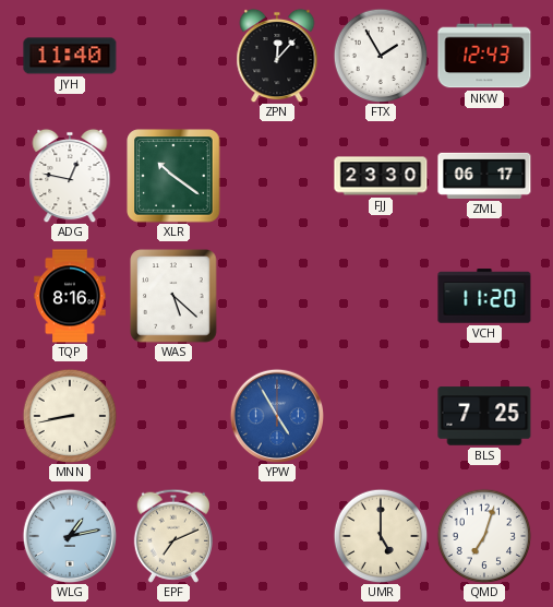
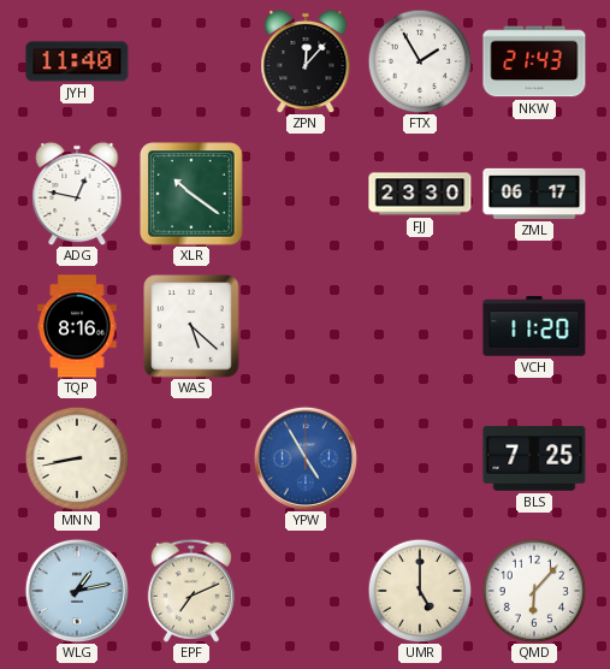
NKW: 12:43 -> 21:43
QMD: 7:03 -> 6:07
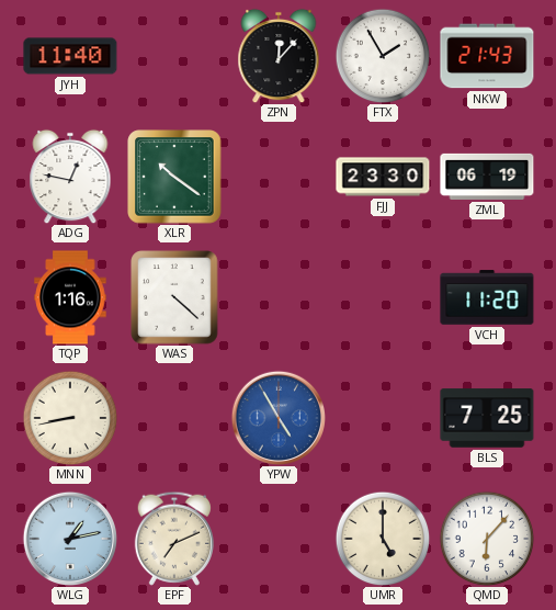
ZML: 06:17 -> 06:19
TQP: 8:16 -> 1:16
WAS: 5:22 -> 4:22
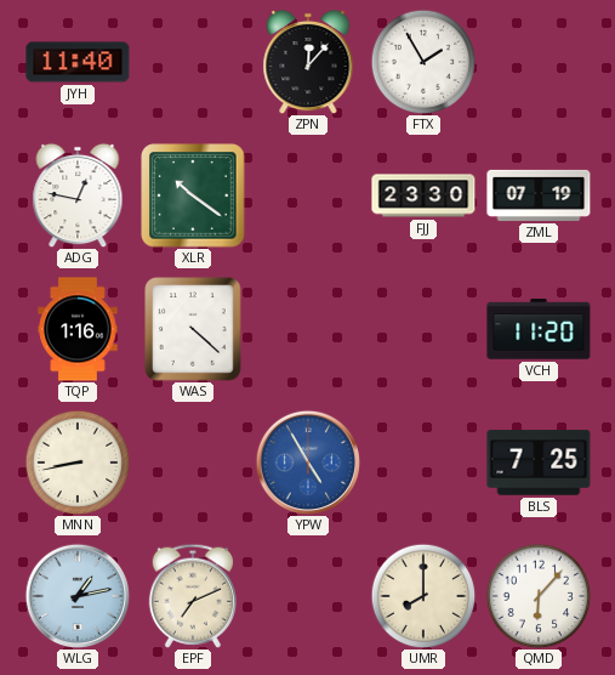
NKW: 21:43 -> none
ZML: 06:19 -> 07:19
UMR: 5:00 -> 8:00
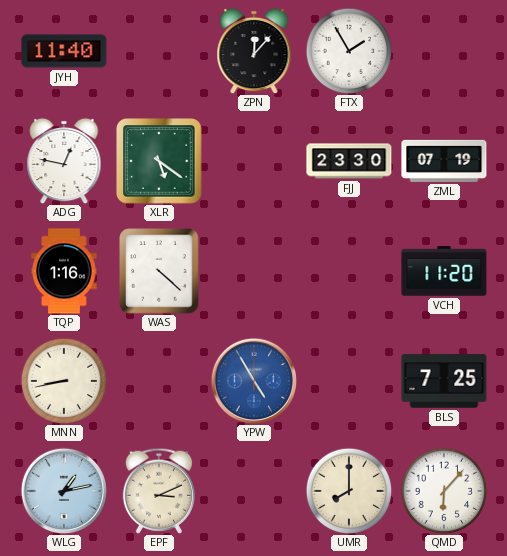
XLR: 10:21 -> 5:21
EPF: 7:11 -> 3:11
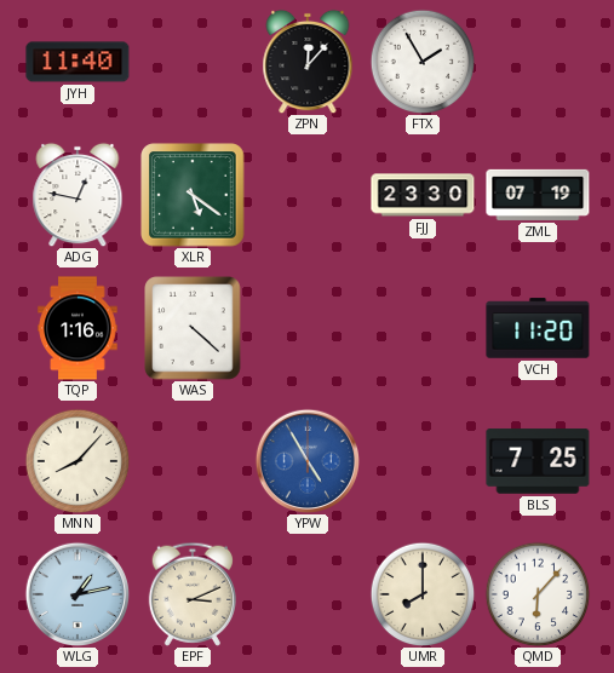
MNN: 8:43 -> 8:07
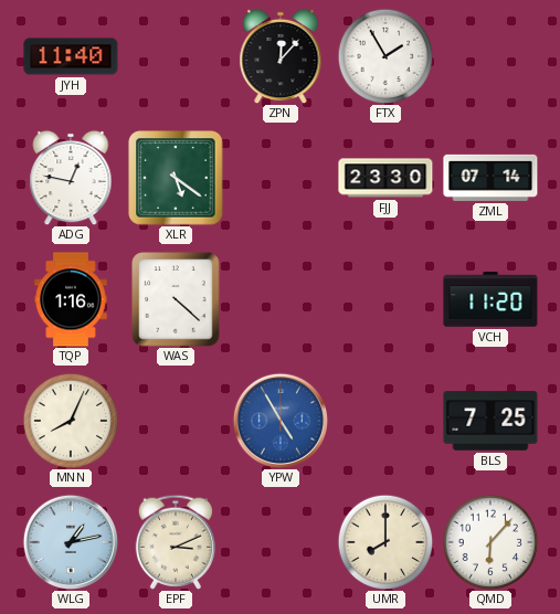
ZML: 07:19 -> 07:14
MNN: 8:07 -> 8:04
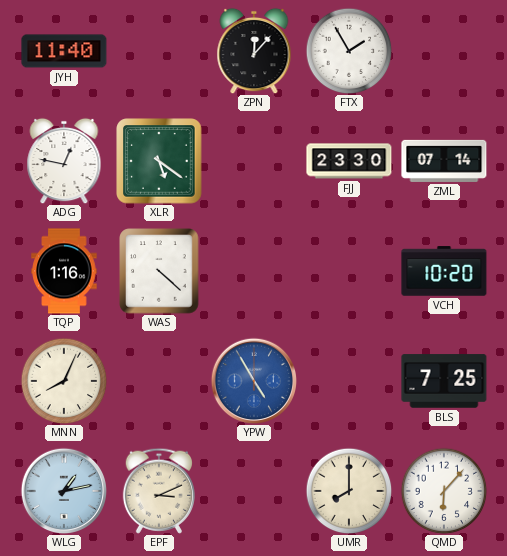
VCH: 11:20 -> 10:20
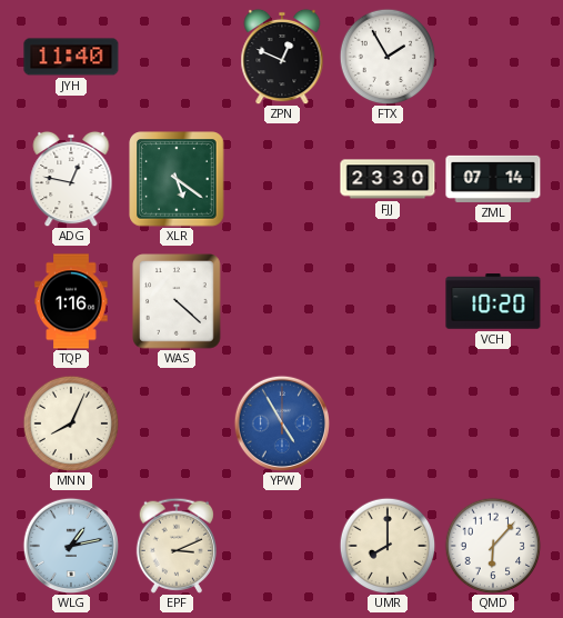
ZPN: 12:07 -> 12:49
BLS: 7:25 -> none
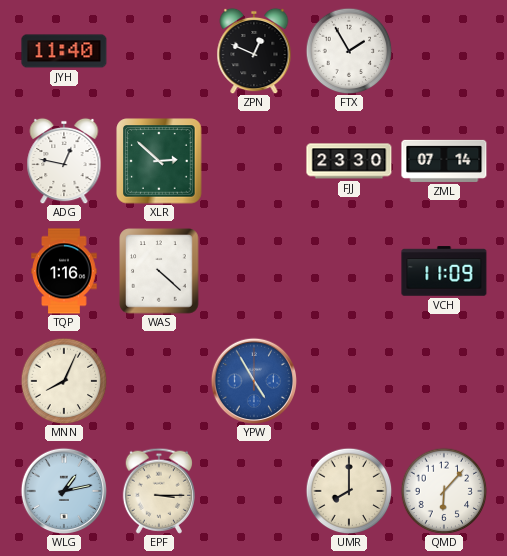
XLR: 5:21 -> 2:52
VCH: 10:20 -> 11:09
EPF: 3:11 -> 3:15
